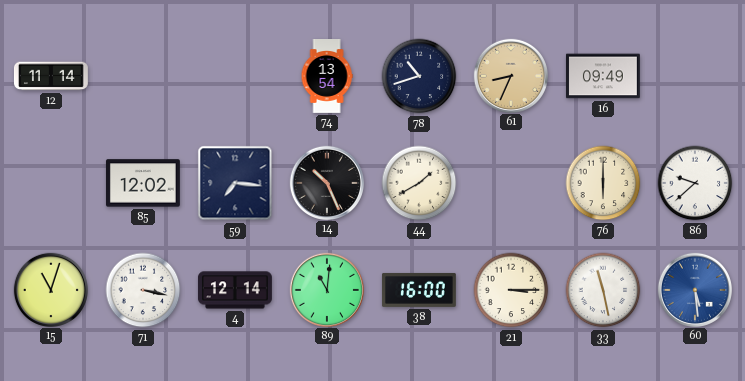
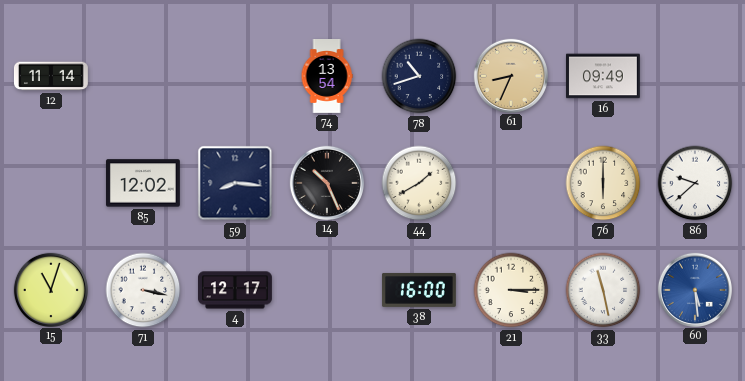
59: 7:16 -> 8:16
4: 12:14 -> 12:17
89: 11:01 -> none
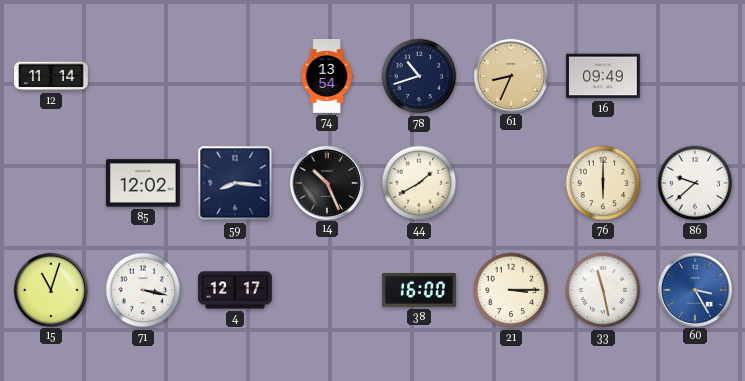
60: 5:29 -> 3:25
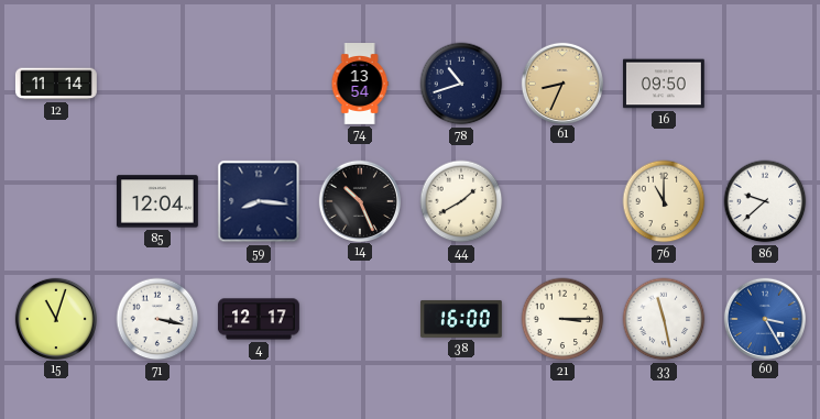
16: 09:49 -> 09:50
85: 12:02 -> 12:04
76: 6:00 -> 11:00
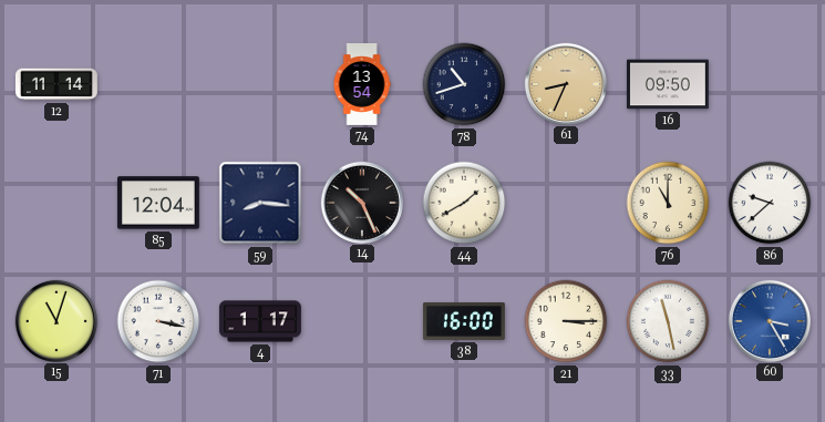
4: 12:17 -> 1:17
